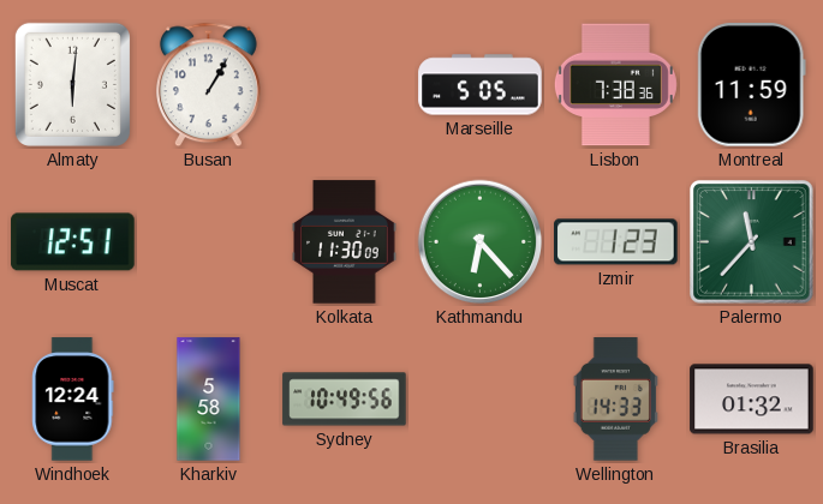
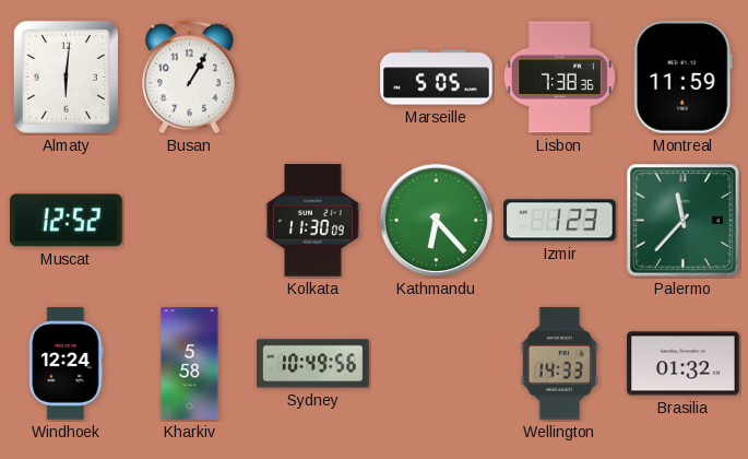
Muscat: 12:51 -> 12:52
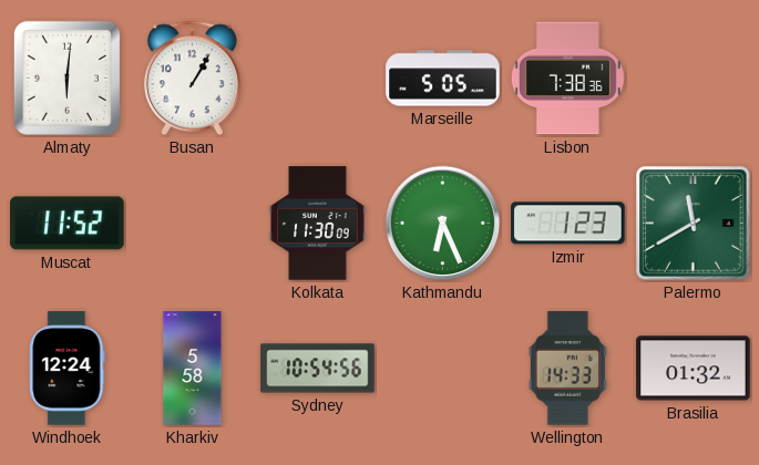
Montreal: 11:59 -> none
Muscat: 12:52 -> 11:52
Kathmandu: 6:23 -> 6:26
Palermo: 11:37 -> 11:40
Sydney: 10:49 -> 10:54
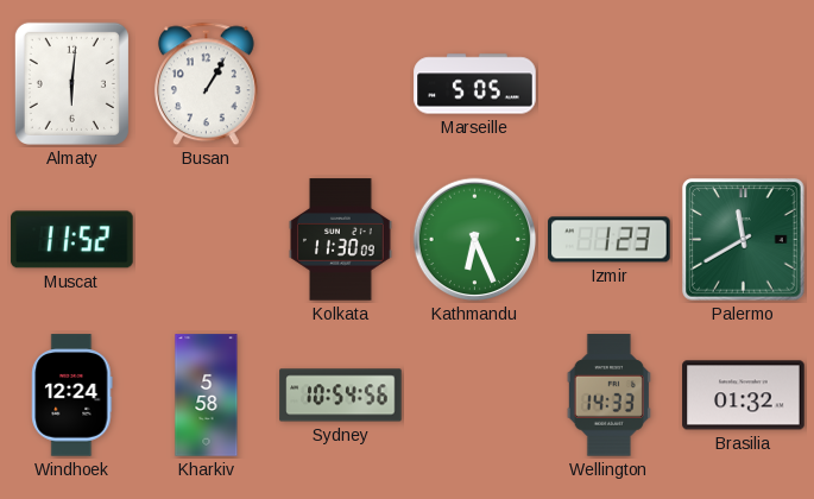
Lisbon: 7:38 -> none
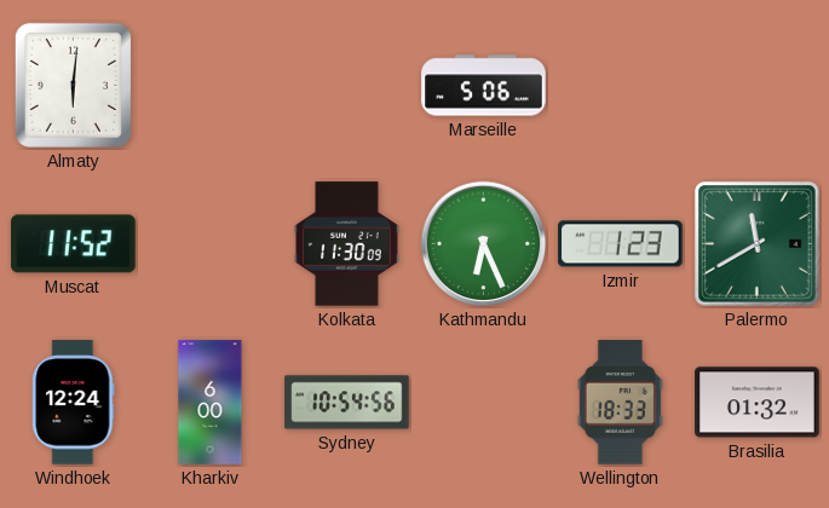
Busan: 1:05 -> none
Marseille: 5:05 -> 5:06
Kharkiv: 5:58 -> 6:00
Wellington: 14:33 -> 18:33
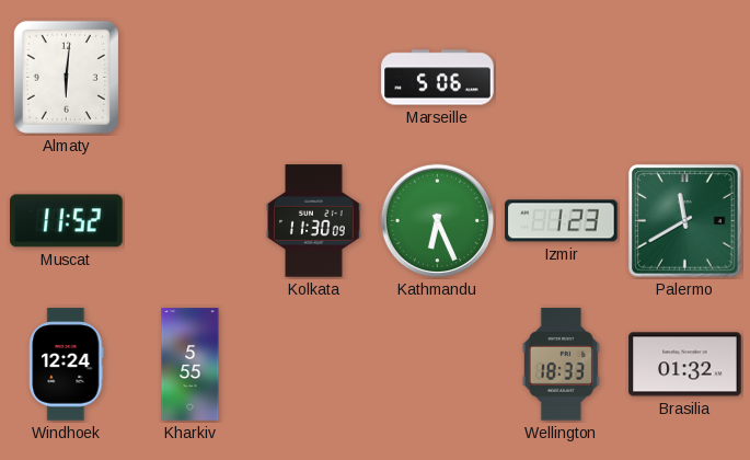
Kharkiv: 6:00 -> 5:55
Sydney: 10:54 -> none
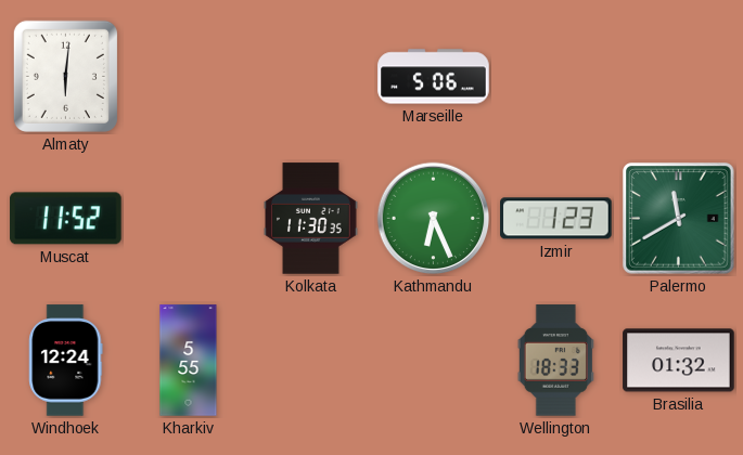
Kolkata: 11:30:09 -> 11:30:35
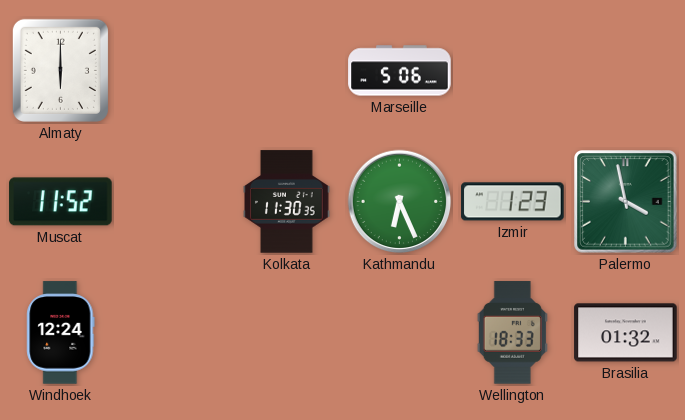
Almaty: 6:01 -> 6:00
Palermo: 11:40 -> 3:58
Kharkiv: 5:55 -> none
